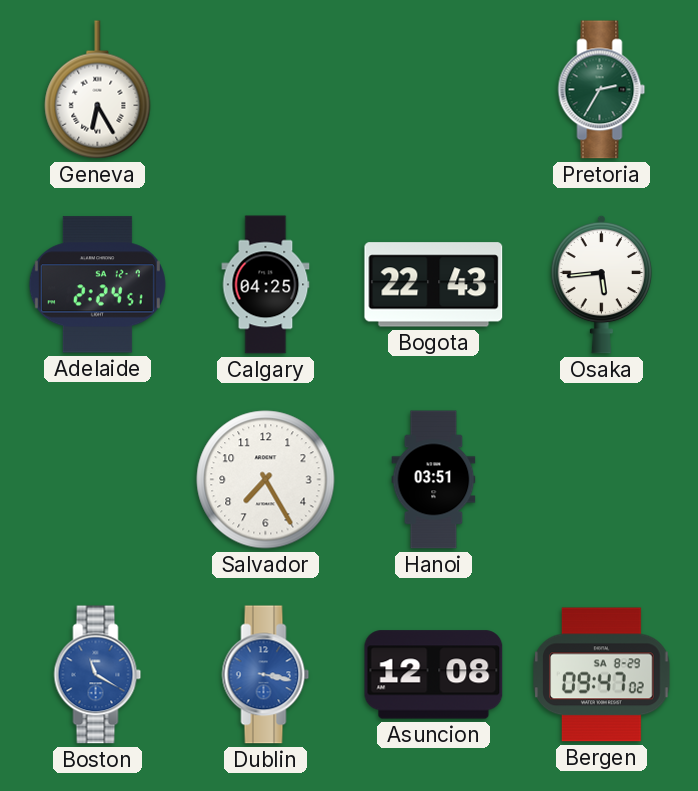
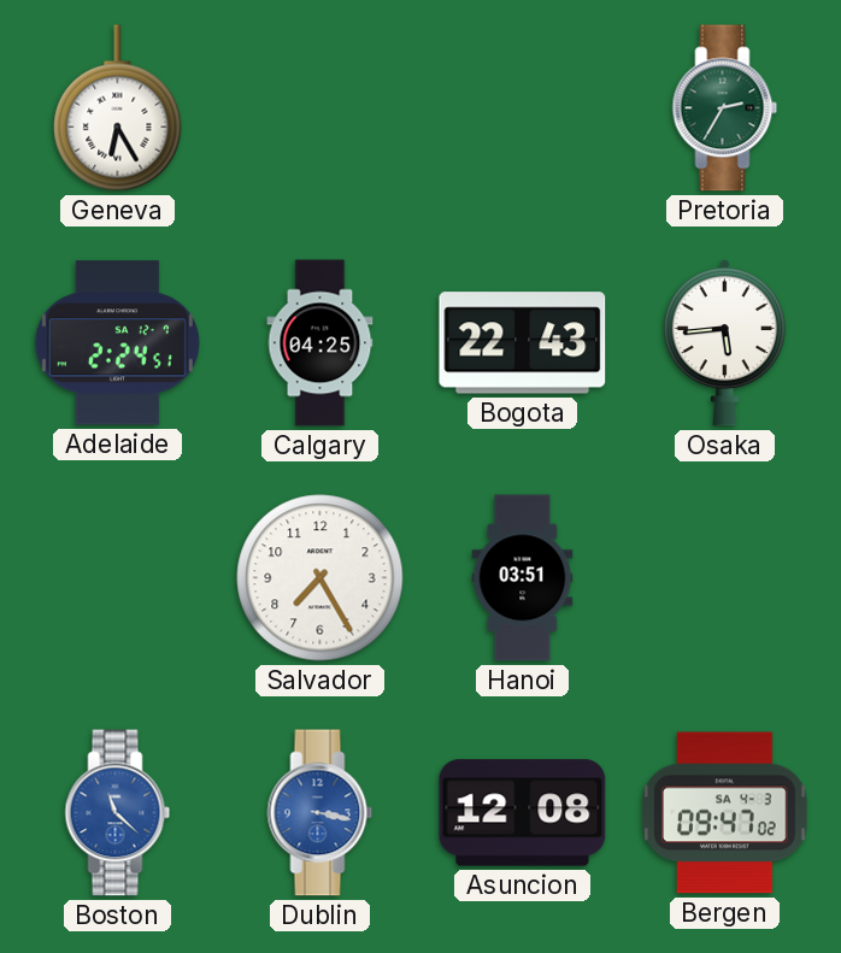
Boston: 11:20 -> 11:22
Bergen date: SA 8-29 -> SA 4-3
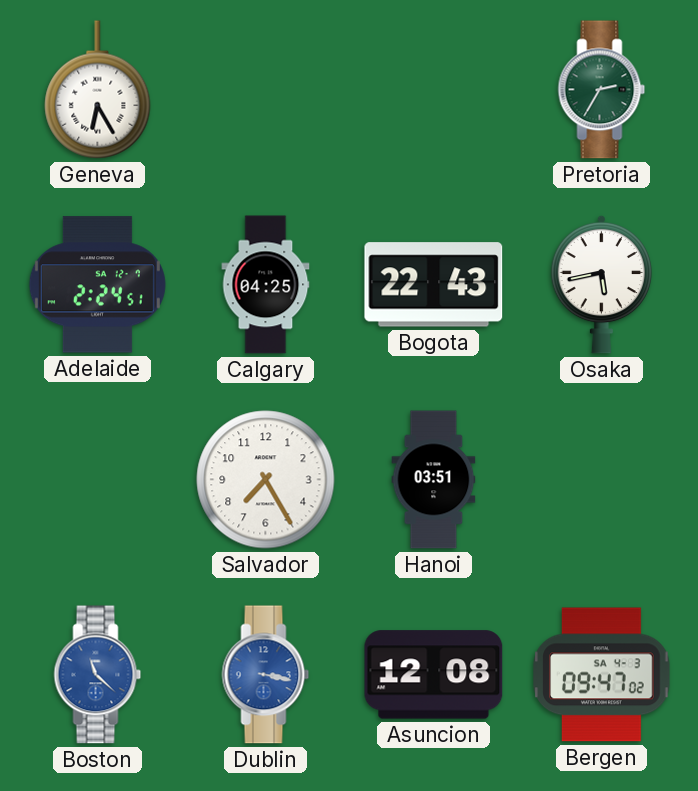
Osaka: 5:44 -> 5:43
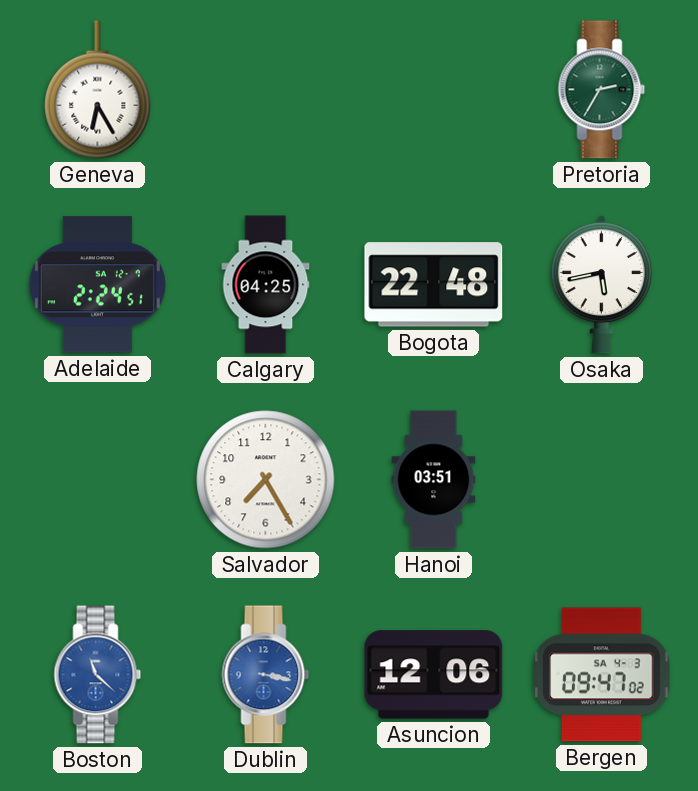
Bogota: 22:43 -> 22:48
Asuncion: 12:08 -> 12:06
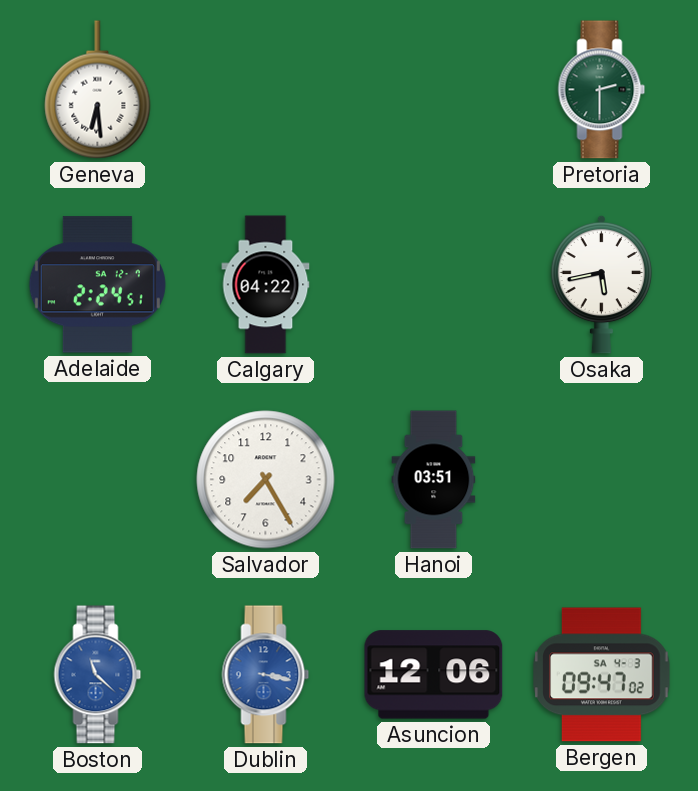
Geneva: 6:25 -> 6:29
Pretoria: 2:35 -> 2:30
Calgary: 04:25 -> 04:22
Bogota: 22:48 -> none
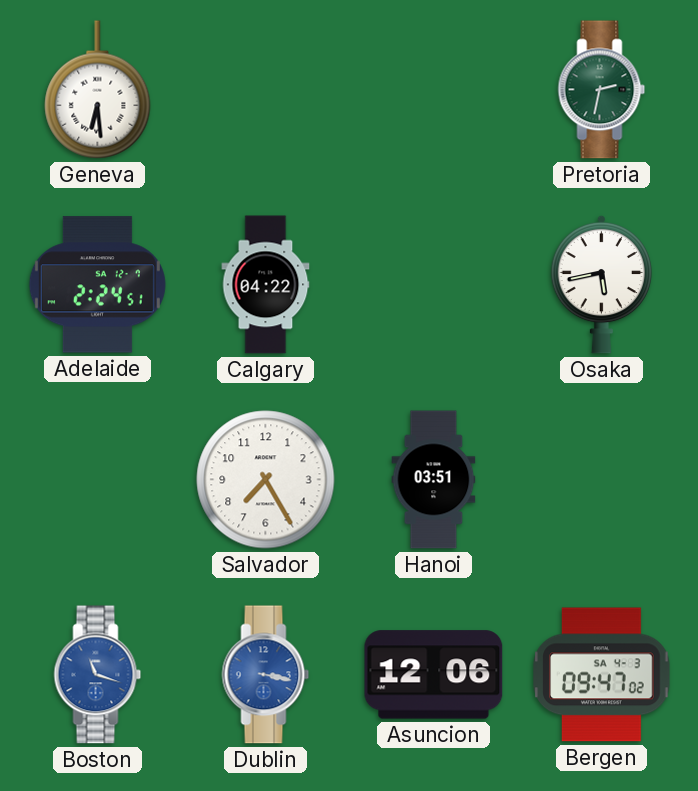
Pretoria: 2:30 -> 2:32
Boston: 11:22 -> 11:18
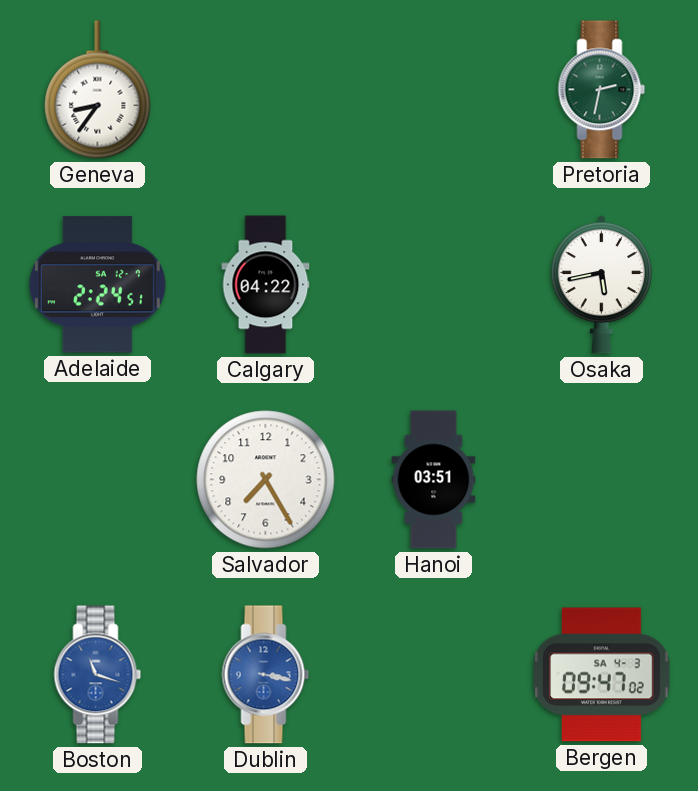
Geneva: 6:29 -> 8:36
Asuncion: 12:06 -> none
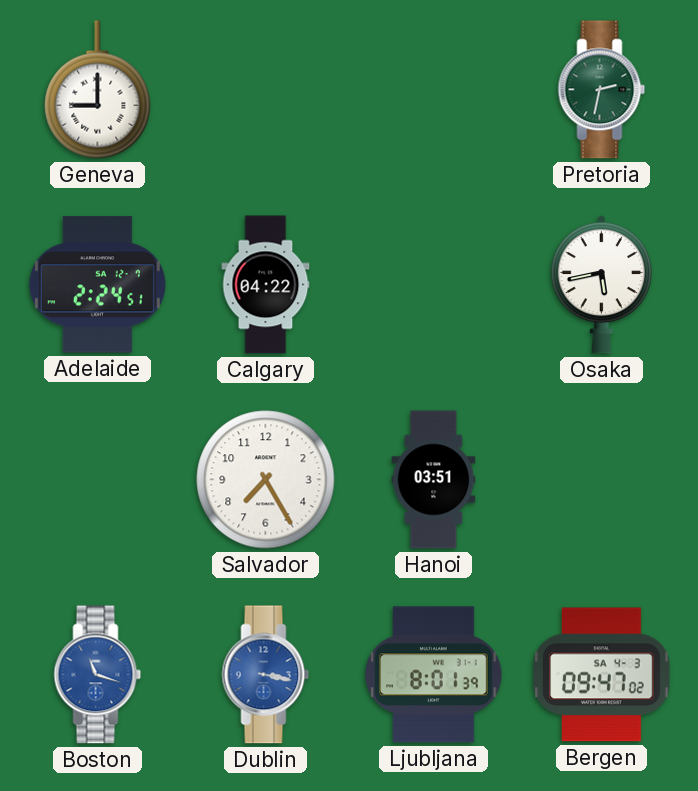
Geneva: 8:36 -> 9:00
Ljubljana: none -> 8:01
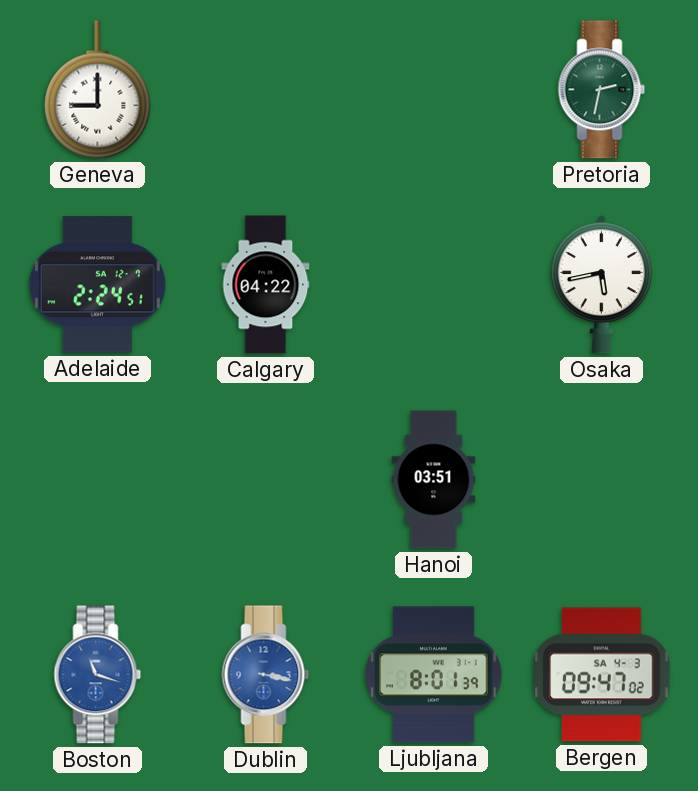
Salvador: 7:25 -> none
